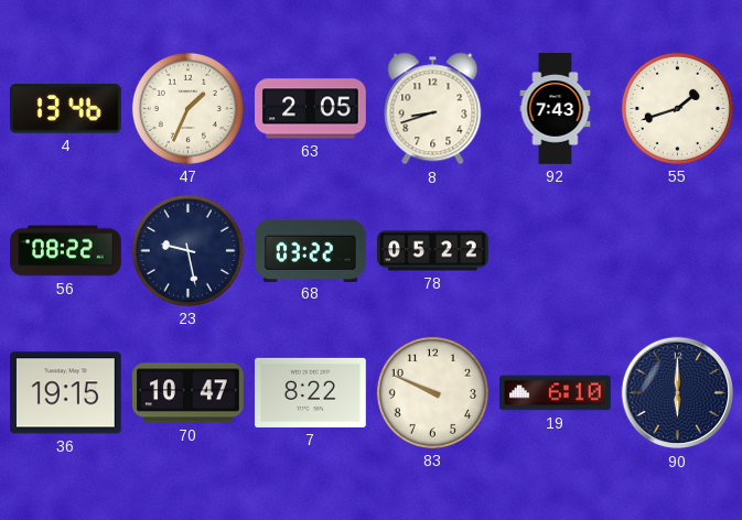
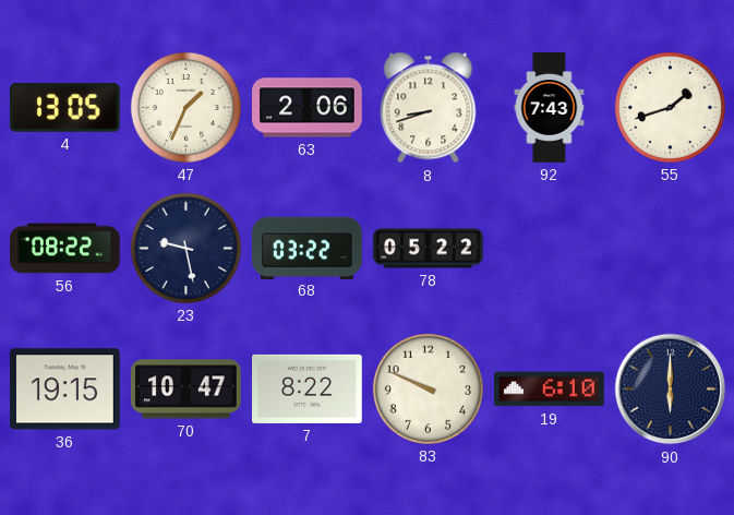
4: 13:46 -> 13:05
63: 2:05 -> 2:06
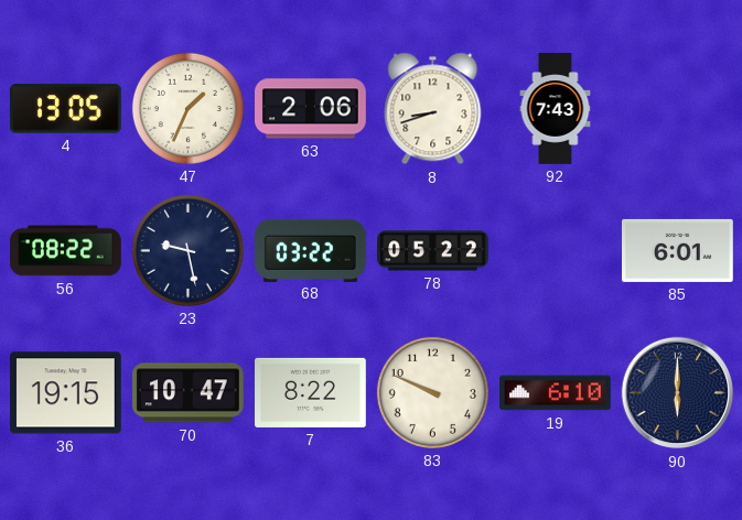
55: 1:42 -> none
85: none -> 6:01
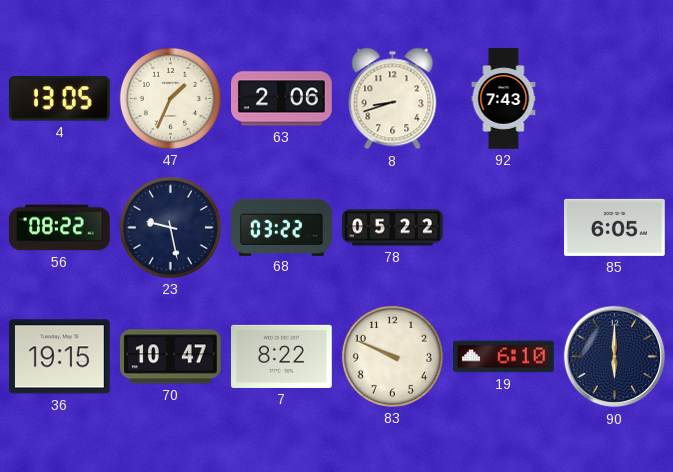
85: 6:01 -> 6:05
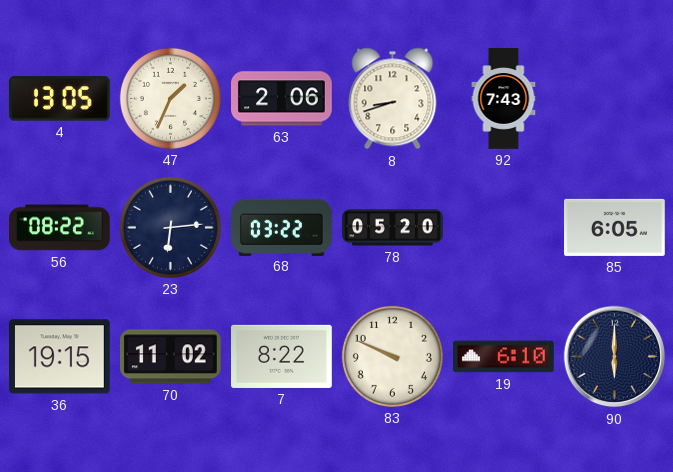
23: 9:28 -> 6:14
78: 05:22 -> 05:20
70: 10:47 -> 11:02
